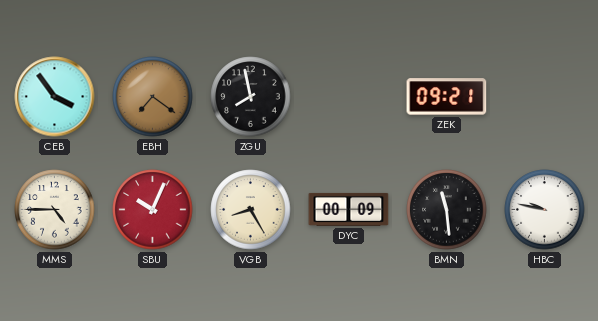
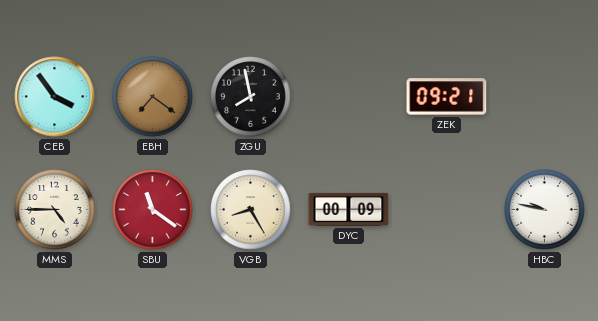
SBU: 10:04 -> 11:21
BMN: 11:29 -> none
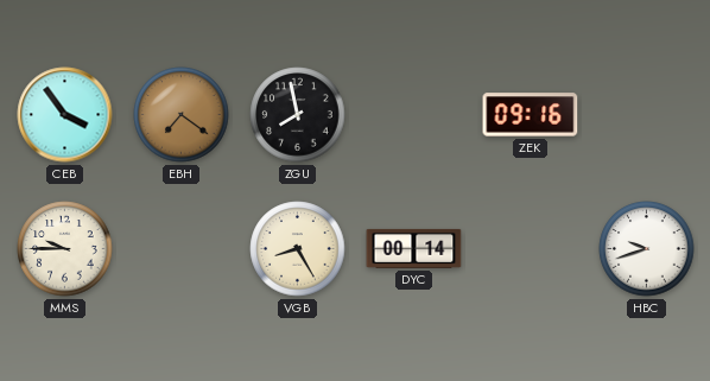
ZEK: 09:21 -> 09:16
MMS: 4:45 -> 9:45
SBU: 11:21 -> none
DYC: 00:09 -> 00:14
HBC: 9:47 -> 9:42
